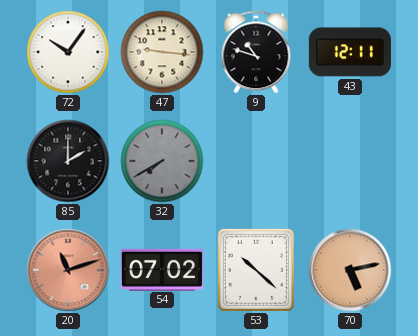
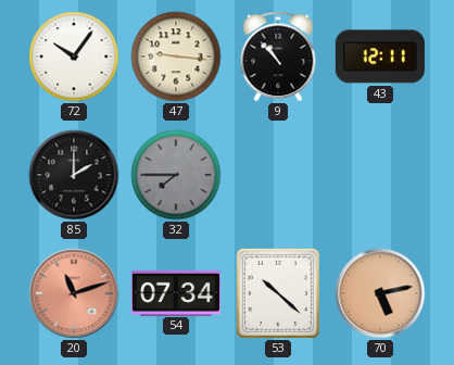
9: 10:48 -> 10:53
32: 7:40 -> 7:45
54: 07:02 -> 07:34
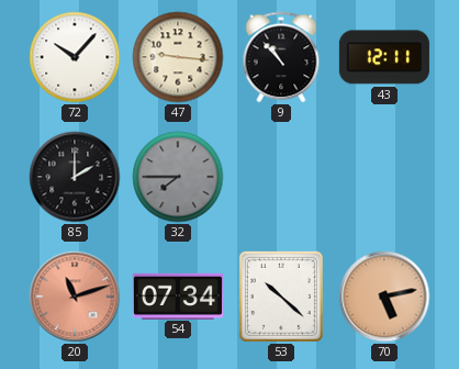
72: 10:06 -> 10:07
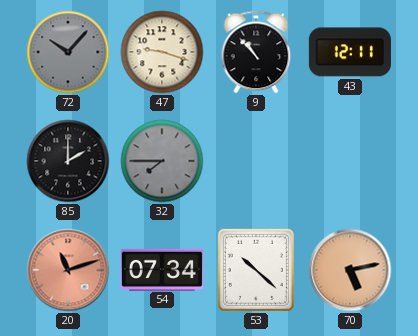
72 dial: white -> grey
47: 9:16 -> 9:18
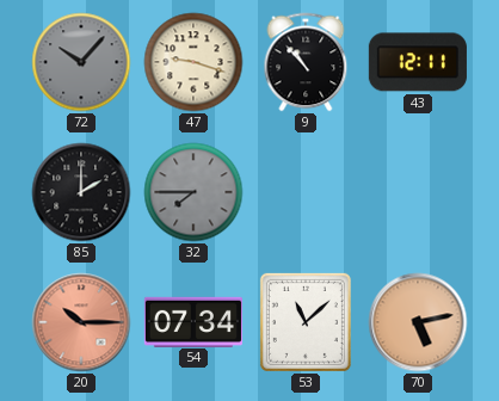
20: 11:12 -> 10:15
53: 10:22 -> 11:08
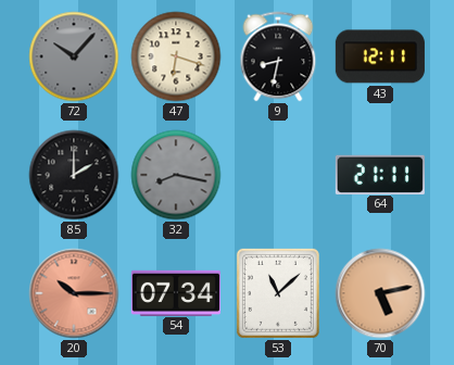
47: 9:18 -> 6:18
9: 10:53 -> 8:32
32: 7:45 -> 8:17
64: none -> 21:11
